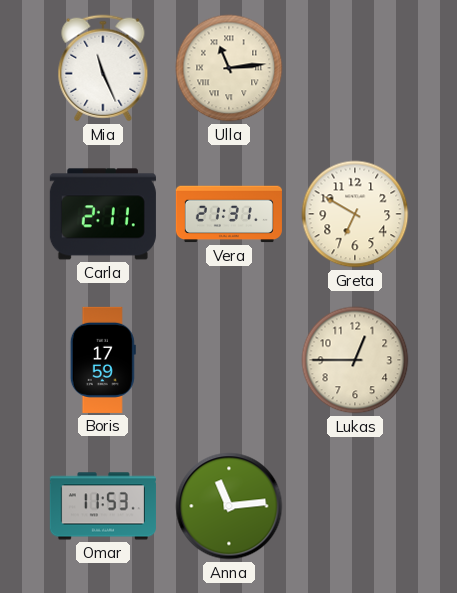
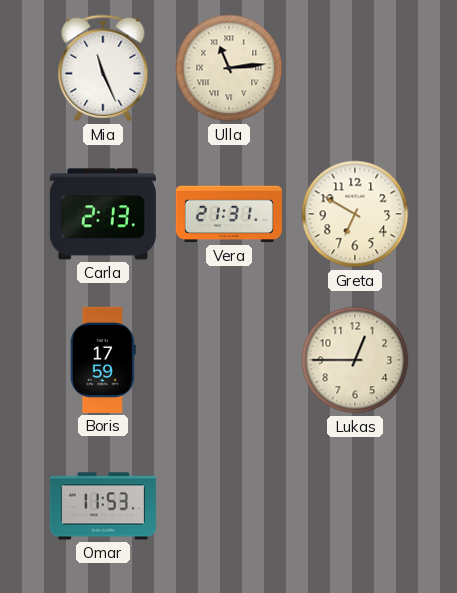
Carla: 2:11 -> 2:13
Anna: 11:14 -> none
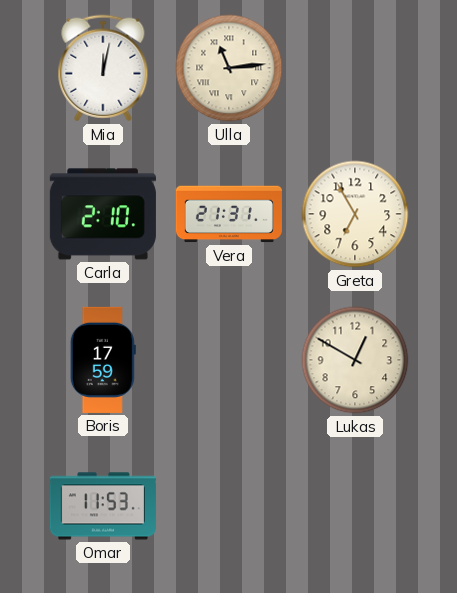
Mia: 11:26 -> 12:02
Carla: 2:13 -> 2:10
Greta: 6:50 -> 6:55
Lukas: 12:45 -> 12:50
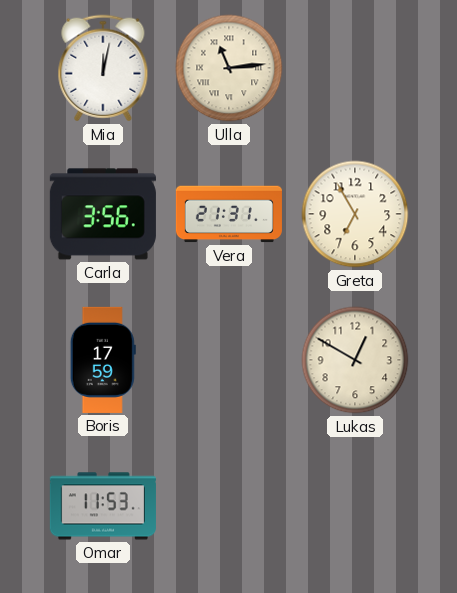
Carla: 2:10 -> 3:56
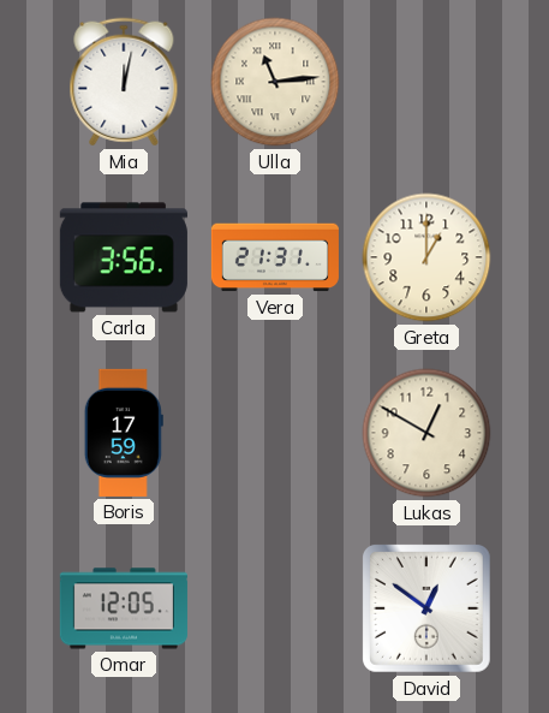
Greta: 6:55 -> 1:00
Omar: 11:53 -> 12:05
David: none -> 12:51
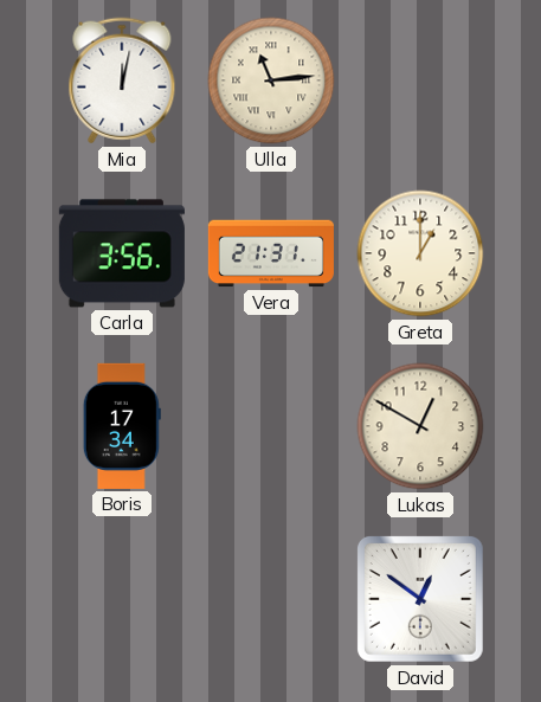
Boris: 17:59 -> 17:34
Omar: 12:05 -> none
